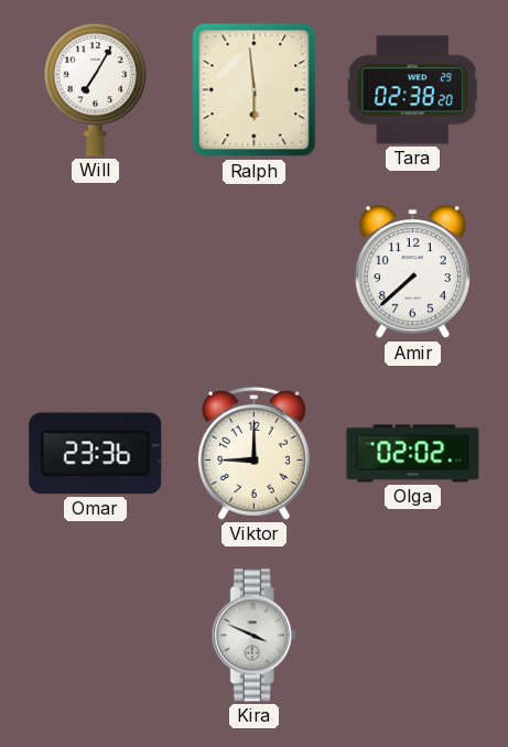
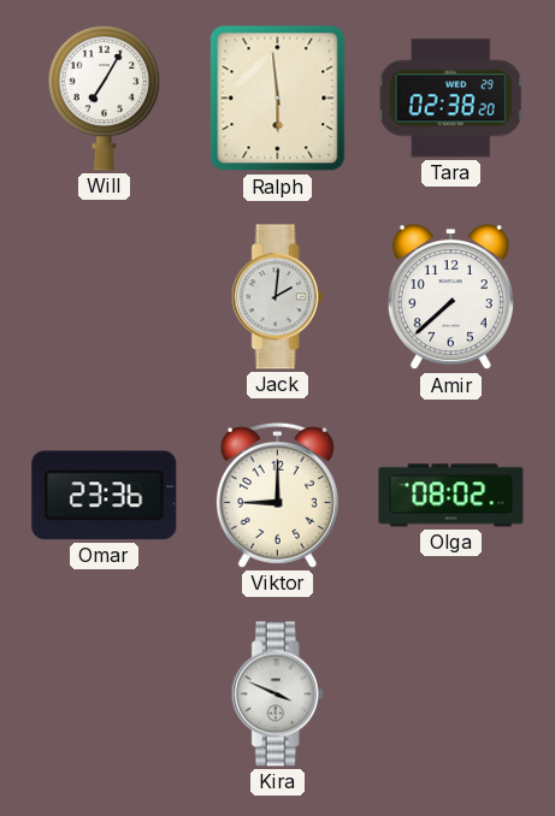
Jack: none -> 2:01
Olga: 02:02 -> 08:02
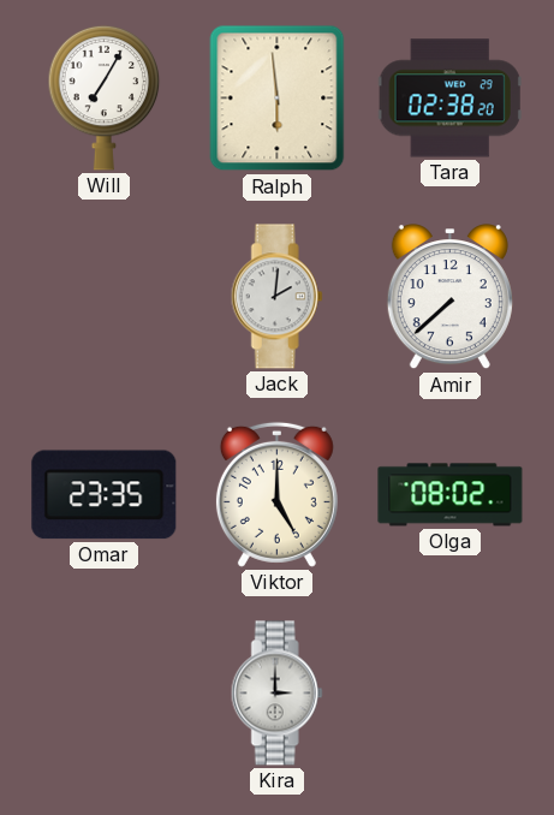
Omar: 23:36 -> 23:35
Viktor: 9:00 -> 5:00
Kira: 3:49 -> 3:00
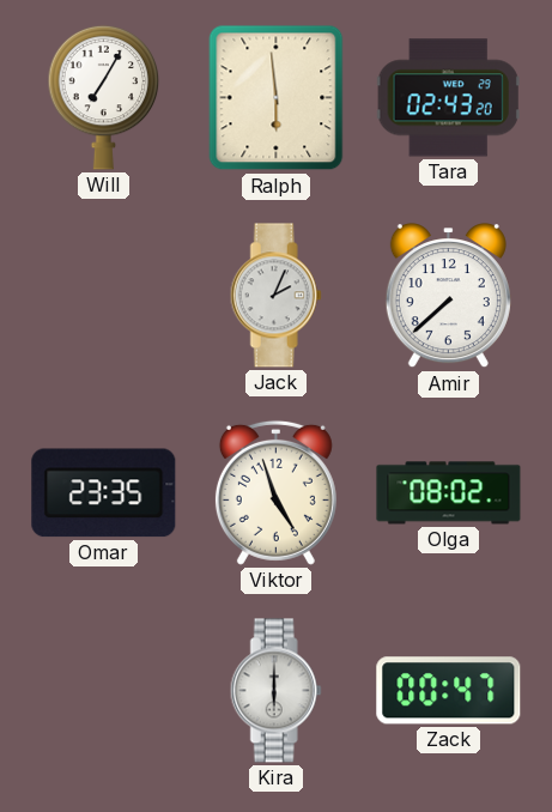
Tara: 02:38 -> 02:43
Jack: 2:01 -> 2:04
Viktor: 5:00 -> 4:57
Kira: 3:00 -> 6:00
Zack: none -> 00:47
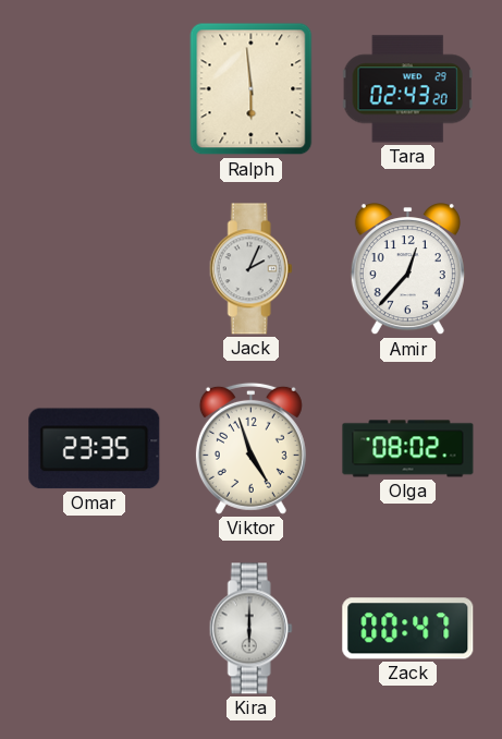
Will: 7:05 -> none
Amir: 7:38 -> 12:37
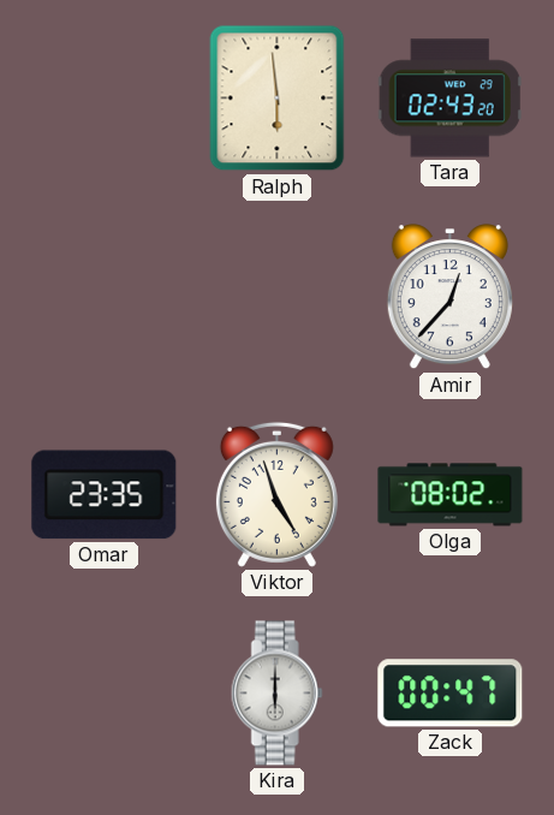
Jack: 2:04 -> none
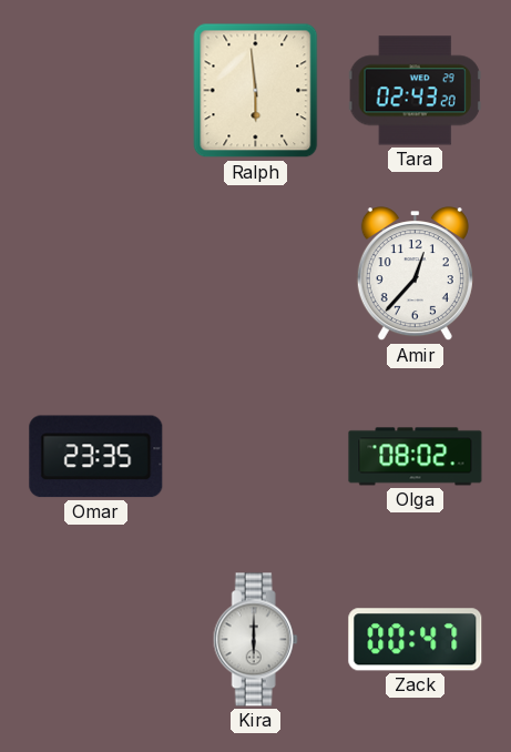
Viktor: 4:57 -> none
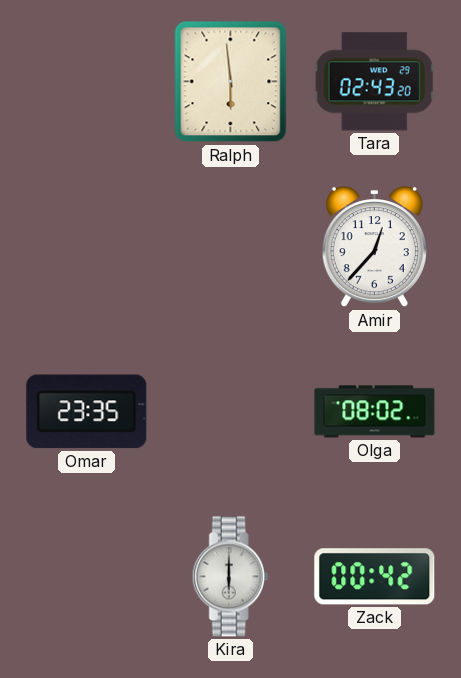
Zack: 00:47 -> 00:42
